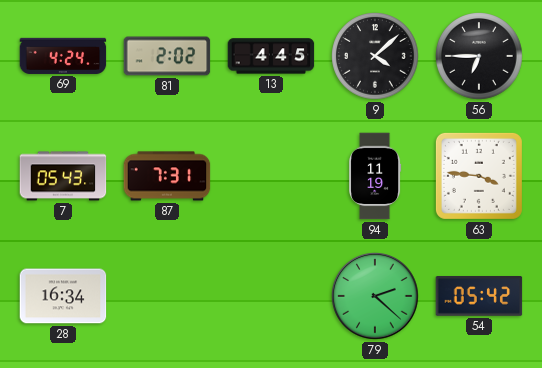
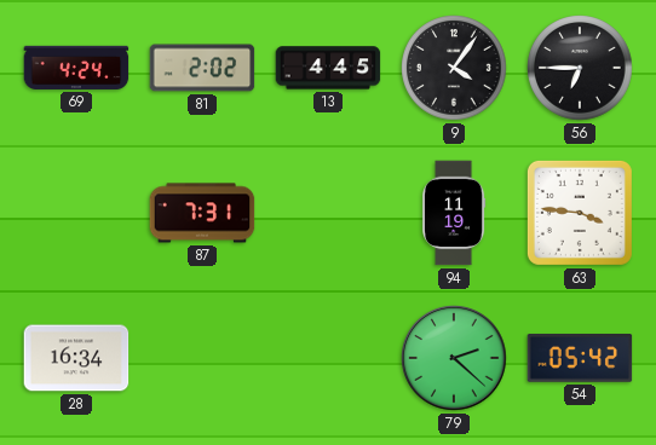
9: 4:08 -> 4:06
7: 05:43 -> none
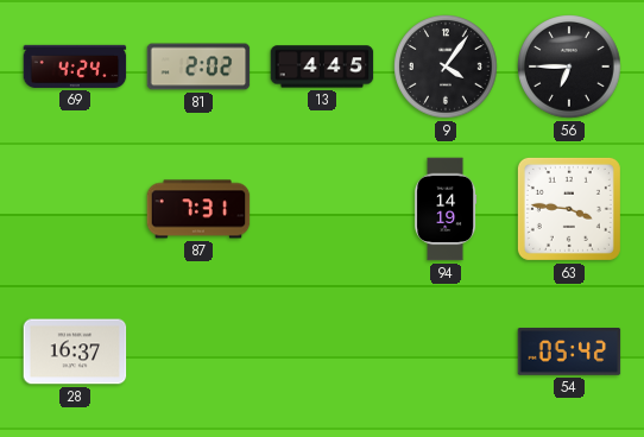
94: 11:19 -> 14:19
28: 16:34 -> 16:37
79: 2:22 -> none
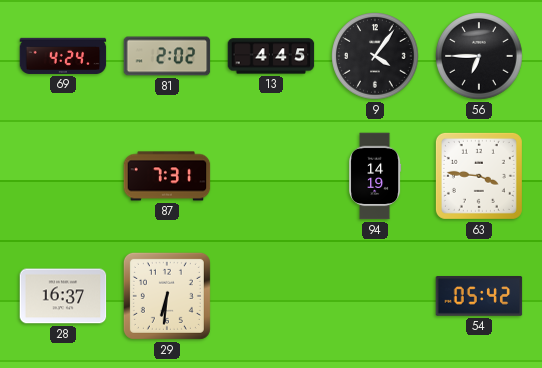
29: none -> 6:31
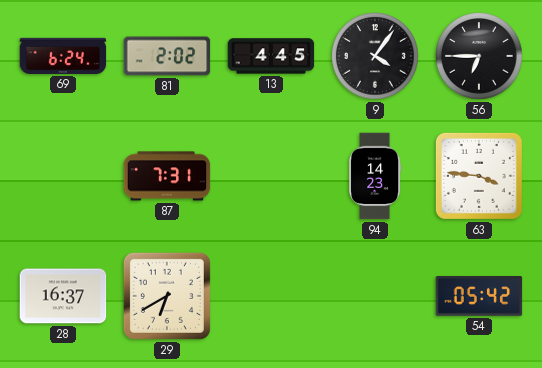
69: 4:24 -> 6:24
94: 14:19 -> 14:23
29: 6:31 -> 6:40
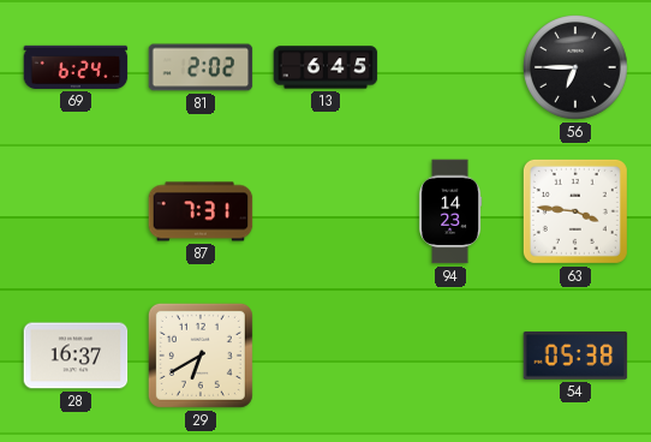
13: 4:45 -> 6:45
9: 4:06 -> none
54: 05:42 -> 05:38
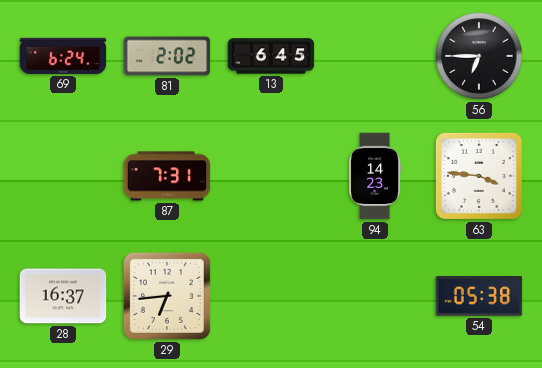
29: 6:40 -> 6:44
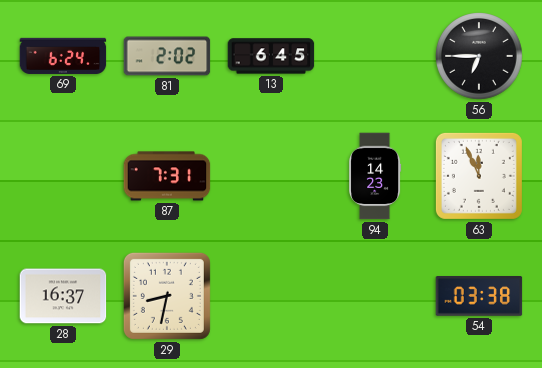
63: 3:46 -> 11:56
29: 6:44 -> 8:32
54: 05:38 -> 03:38
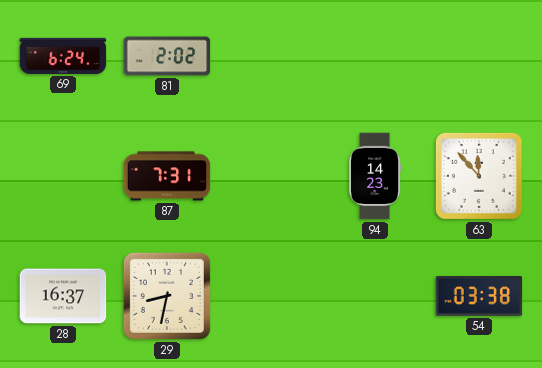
13: 6:45 -> none
56: 6:45 -> none
63: 11:56 -> 11:53
